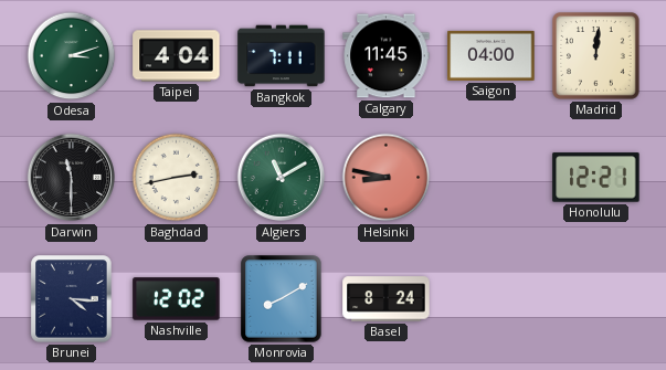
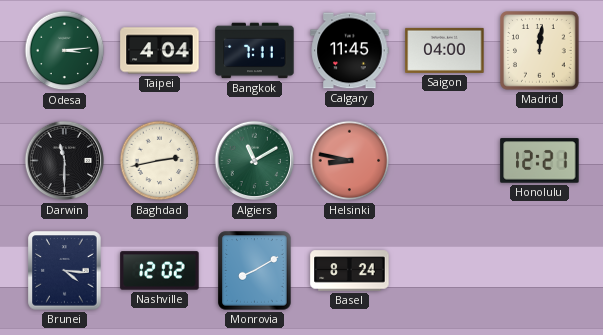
Odesa: 3:12 -> 3:14
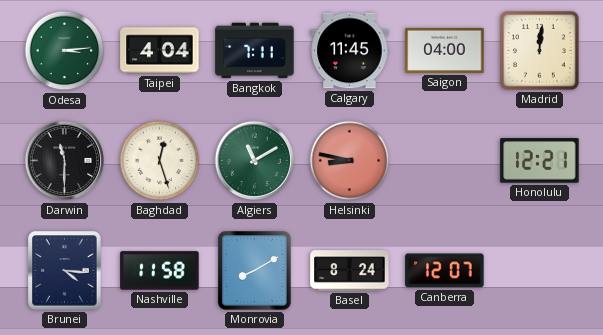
Baghdad: 2:43 -> 12:27
Nashville: 12:02 -> 11:58
Canberra: none -> 12:07
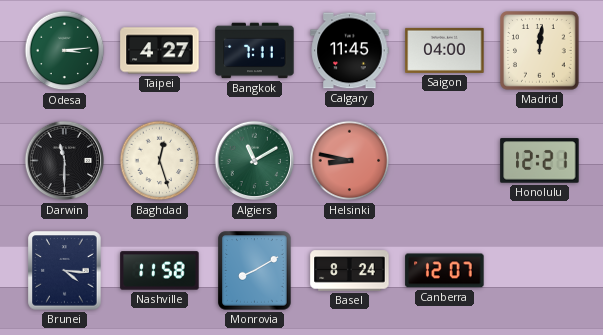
Taipei: 4:04 -> 4:27
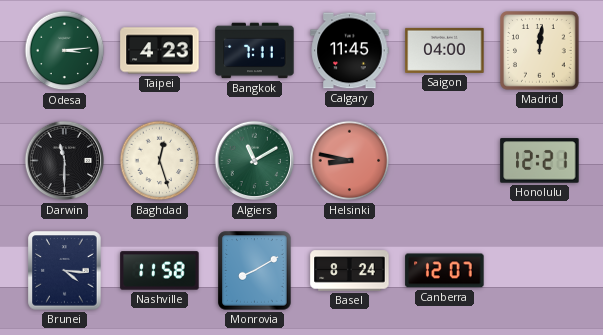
Taipei: 4:27 -> 4:23
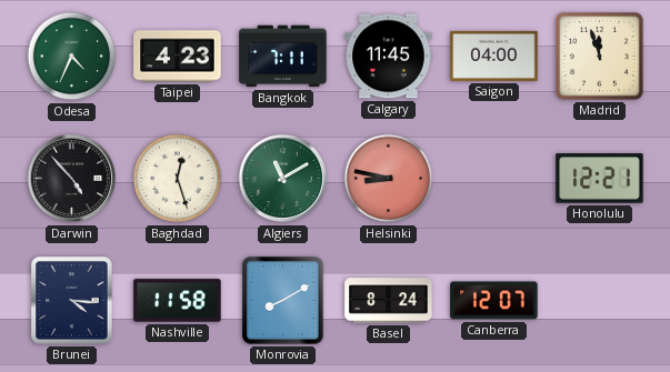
Odesa: 3:14 -> 4:34
Madrid: 12:01 -> 11:57
Darwin: 11:30 -> 4:53
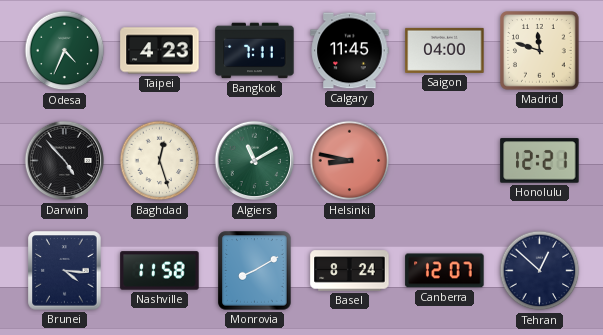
Madrid: 11:57 -> 11:48
Tehran: none -> 12:52
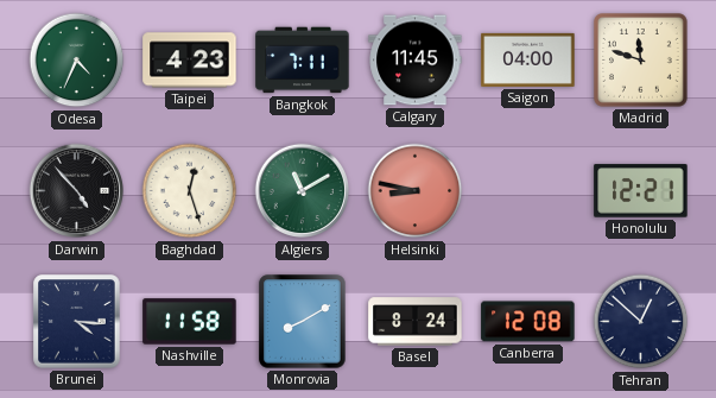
Canberra: 12:07 -> 12:08
